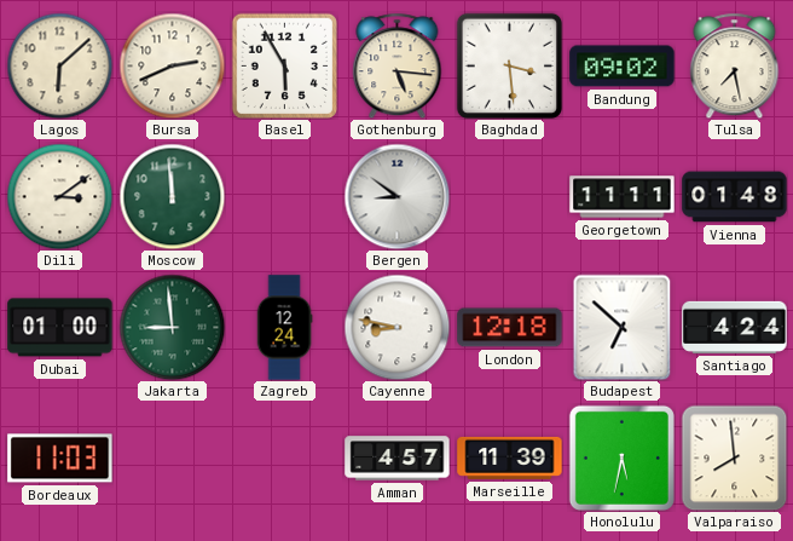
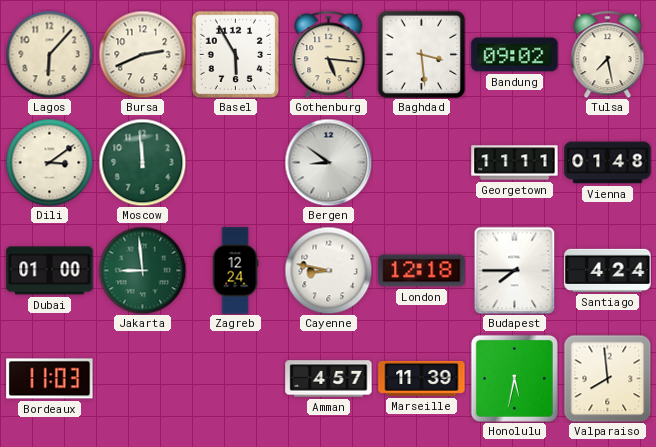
Lagos: 6:08 -> 6:07
Budapest: 6:52 -> 7:45
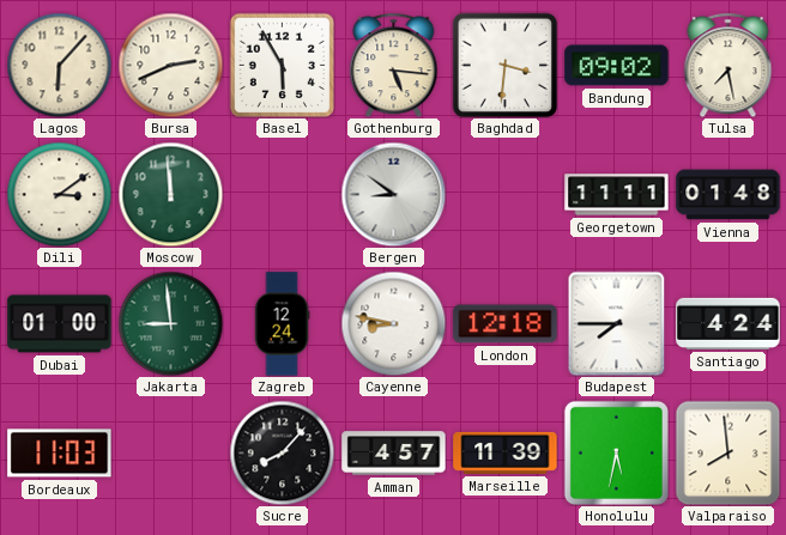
Baghdad: 3:29 -> 3:31
Sucre: none -> 8:07
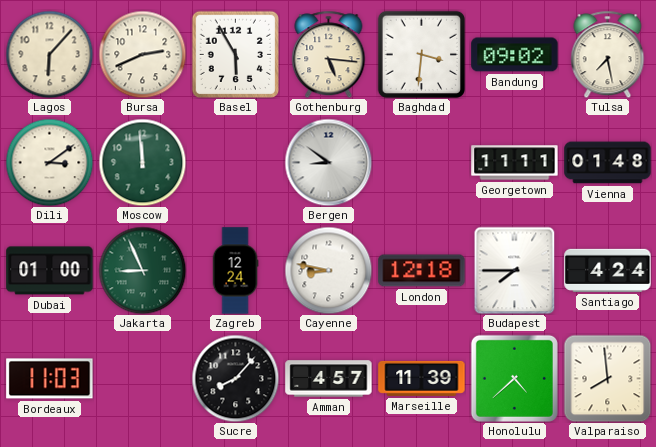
Jakarta: 8:59 -> 8:56
Honolulu: 5:32 -> 4:38
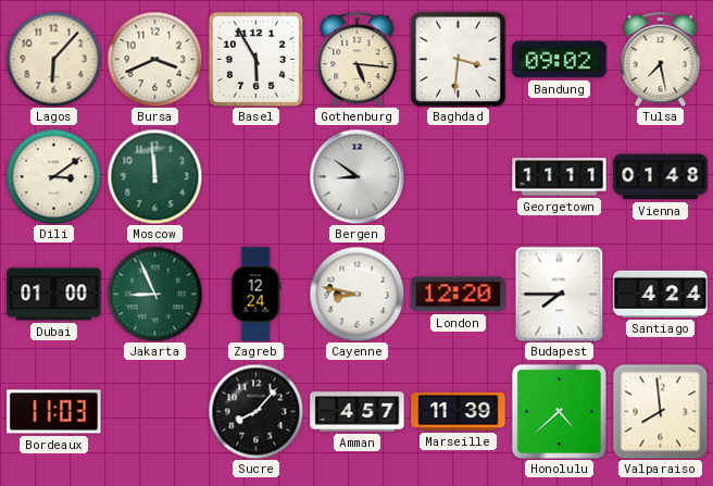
Bursa: 2:41 -> 3:41
London: 12:18 -> 12:20
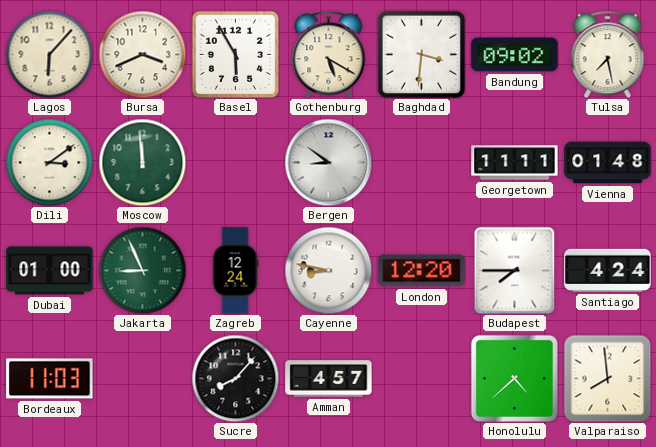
Gothenburg: 5:16 -> 5:20
Marseille: 11:39 -> none
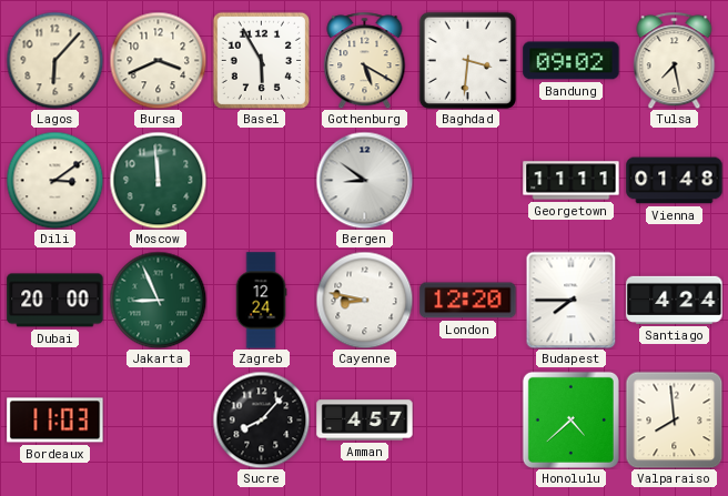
Dubai: 01:00 -> 20:00
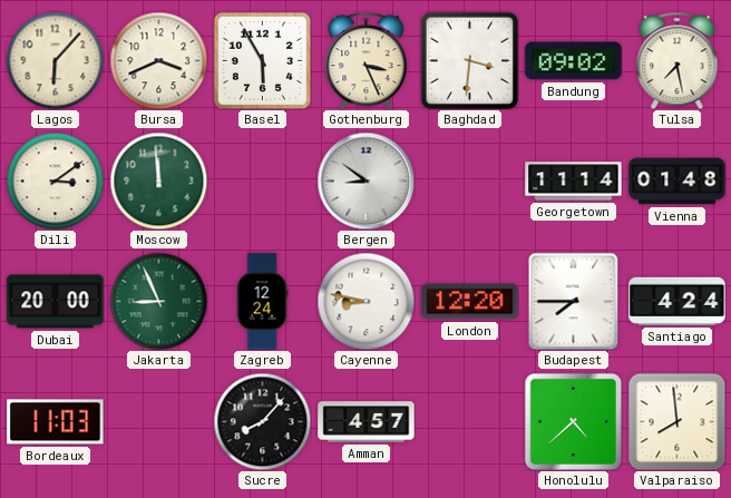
Gothenburg: 5:20 -> 3:26
Georgetown: 11:11 -> 11:14
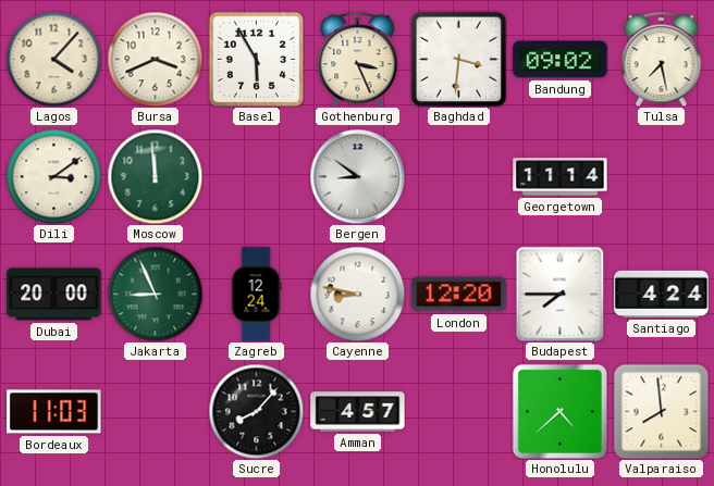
Lagos: 6:07 -> 4:07
Vienna: 01:48 -> none
